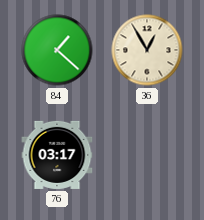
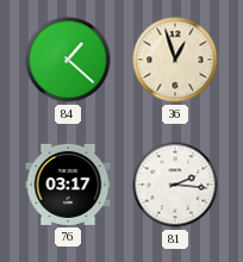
36: 12:55 -> 12:57
81: none -> 2:16
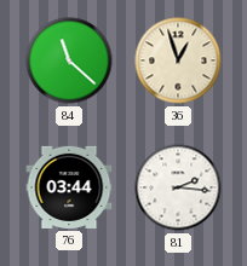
84: 1:22 -> 11:22
76: 03:17 -> 03:44
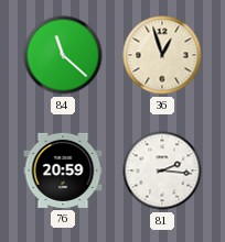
76: 03:44 -> 20:59
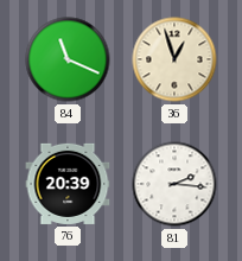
84: 11:22 -> 11:19
76: 20:59 -> 20:39
